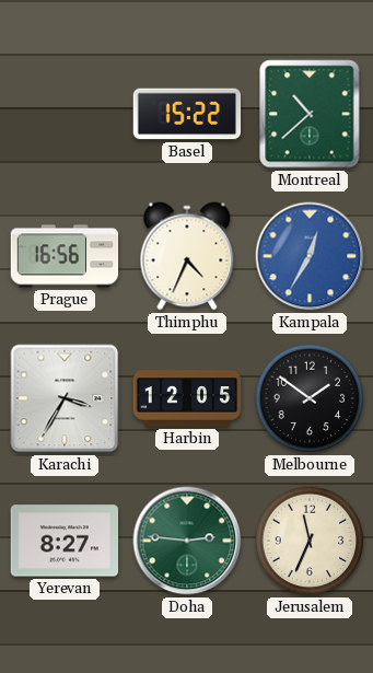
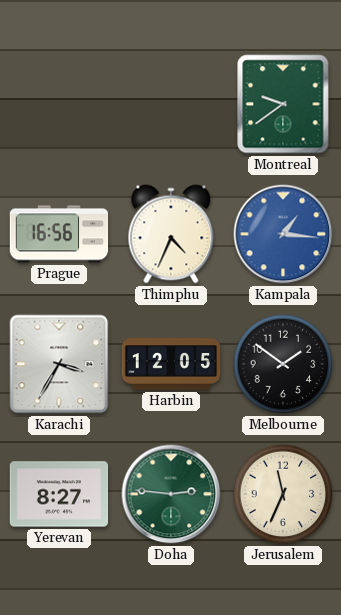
Basel: 15:22 -> none
Montreal: 10:38 -> 9:39
Kampala: 12:35 -> 1:16
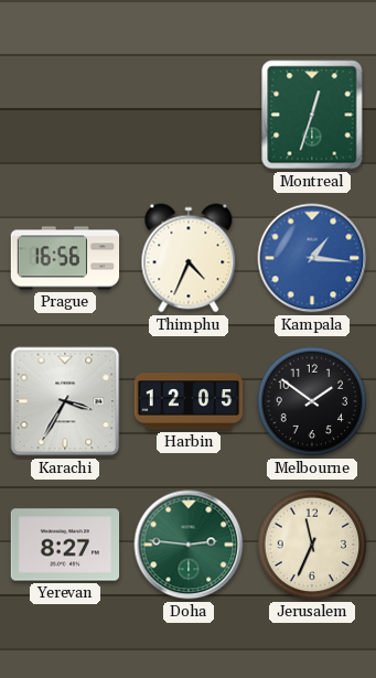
Montreal: 9:39 -> 12:33
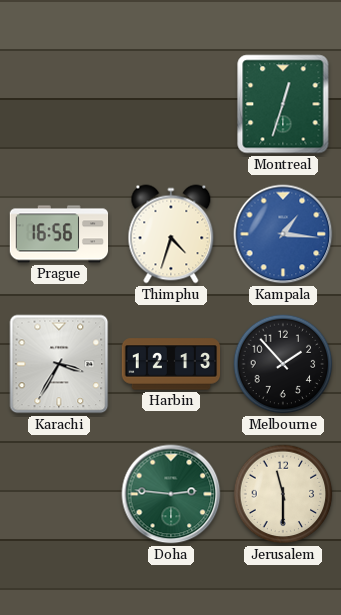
Thimphu: 4:34 -> 4:33
Harbin: 12:05 -> 12:13
Melbourne: 1:51 -> 1:53
Yerevan: 8:27 -> none
Jerusalem: 11:34 -> 11:30
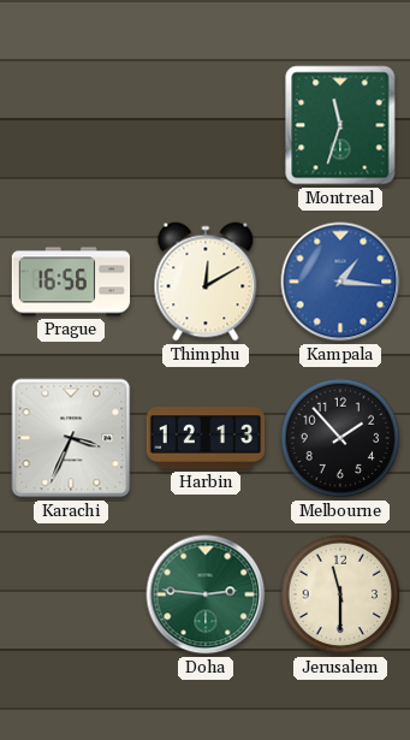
Montreal: 12:33 -> 11:33
Thimphu: 4:33 -> 12:10
Karachi: 3:35 -> 3:34
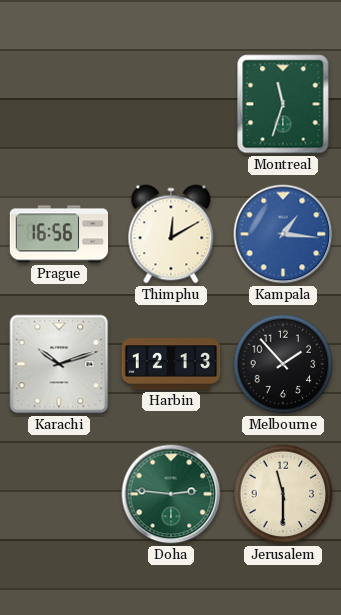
Karachi: 3:34 -> 10:12
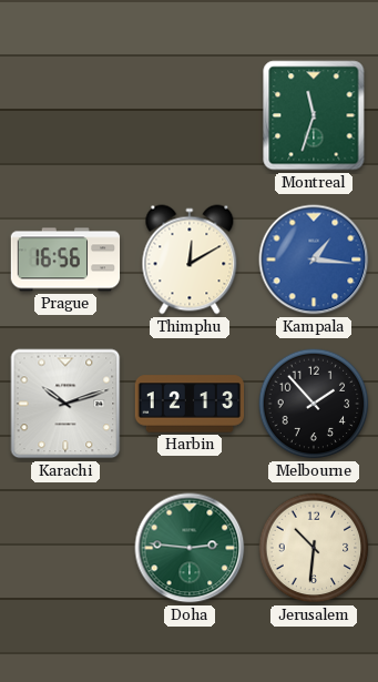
Jerusalem: 11:30 -> 10:31
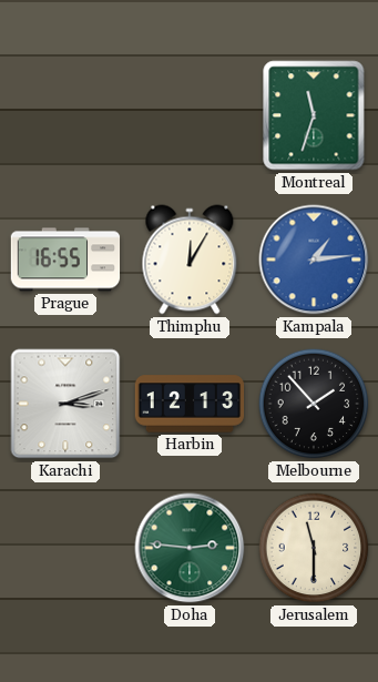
Prague: 16:56 -> 16:55
Thimphu: 12:10 -> 12:05
Kampala: 1:16 -> 1:14
Karachi: 10:12 -> 3:12
Jerusalem: 10:31 -> 11:30
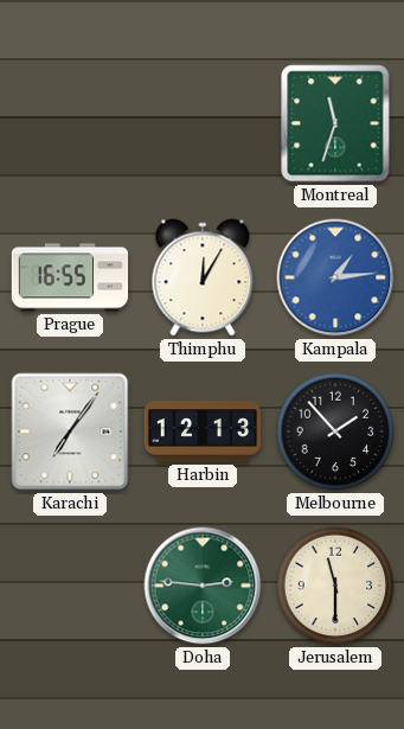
Karachi: 3:12 -> 7:06
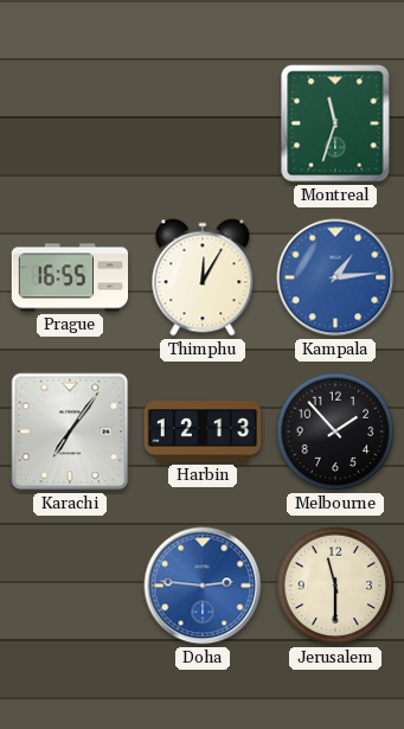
Doha dial: green -> blue
